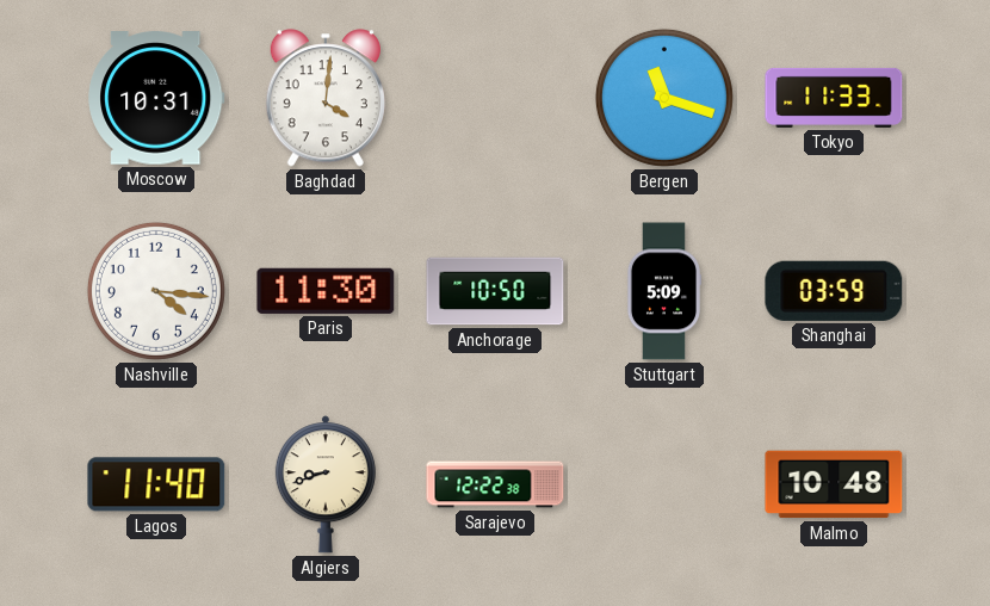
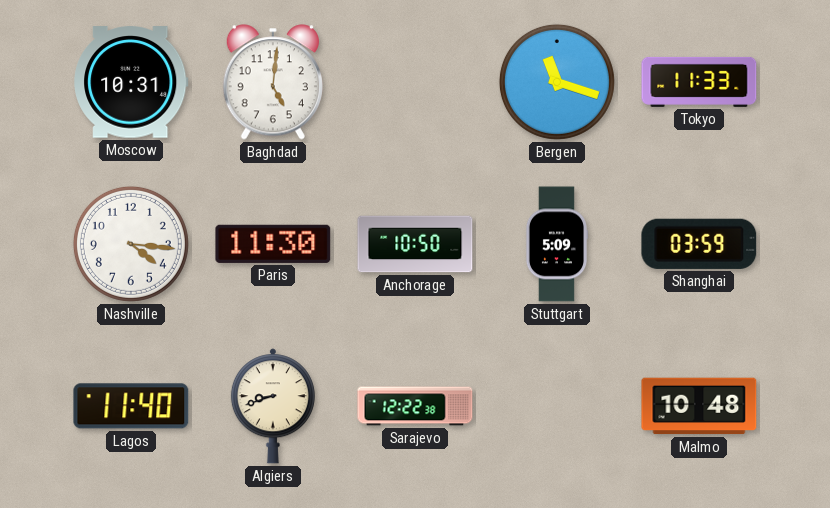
Baghdad: 4:01 -> 5:01
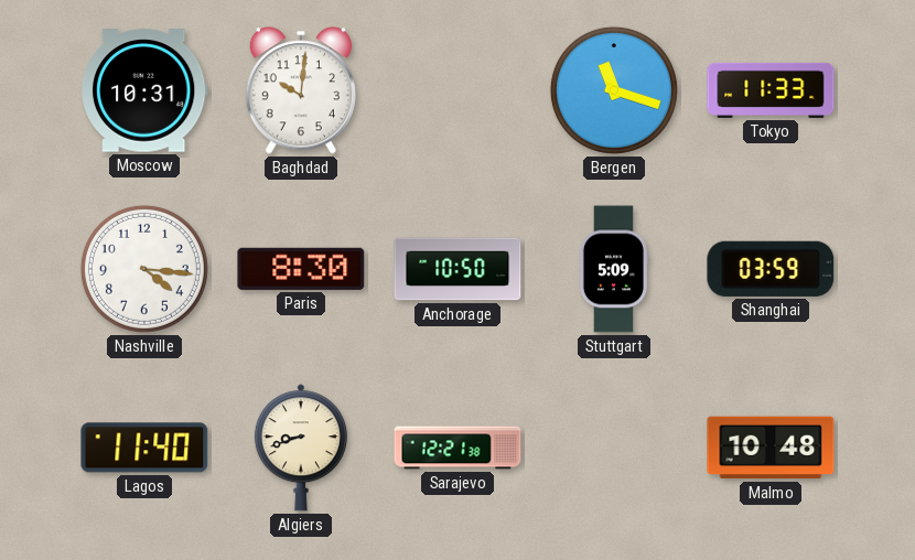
Baghdad: 5:01 -> 10:01
Paris: 11:30 -> 8:30
Sarajevo: 12:22 -> 12:21
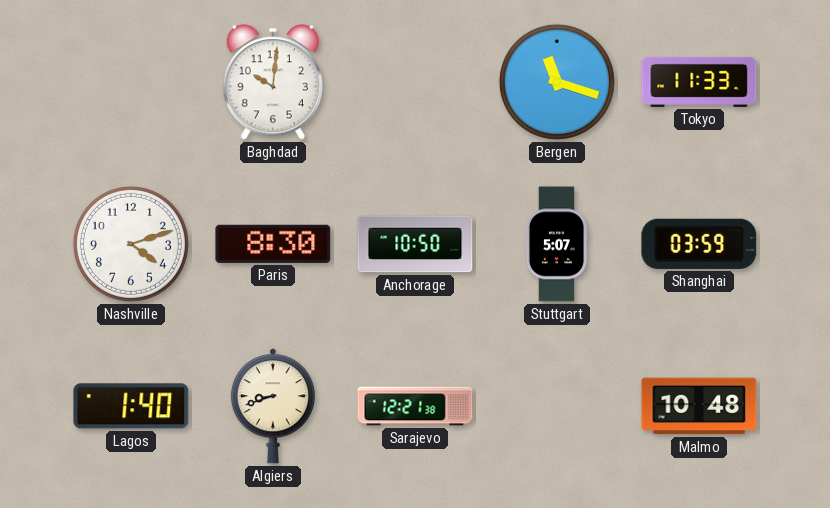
Moscow: 10:31 -> none
Nashville: 4:16 -> 4:12
Stuttgart: 5:09 -> 5:07
Lagos: 11:40 -> 1:40
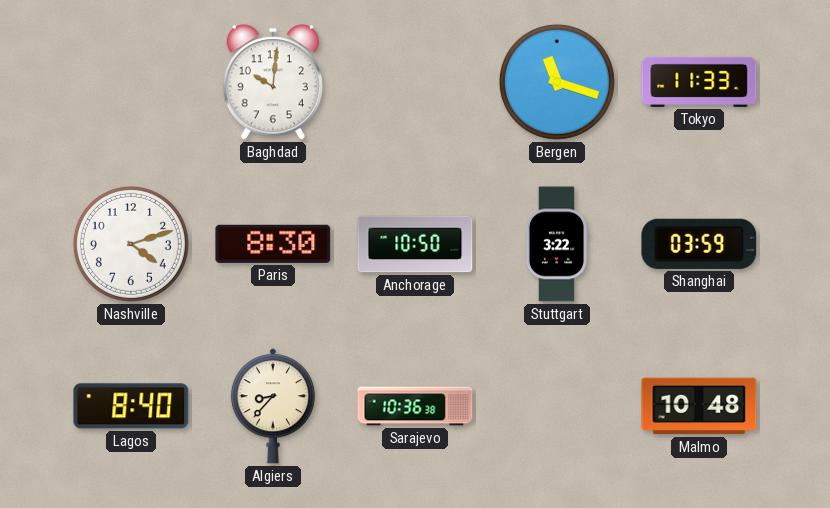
Stuttgart: 5:07 -> 3:22
Lagos: 1:40 -> 8:40
Algiers: 8:42 -> 8:37
Sarajevo: 12:21 -> 10:36
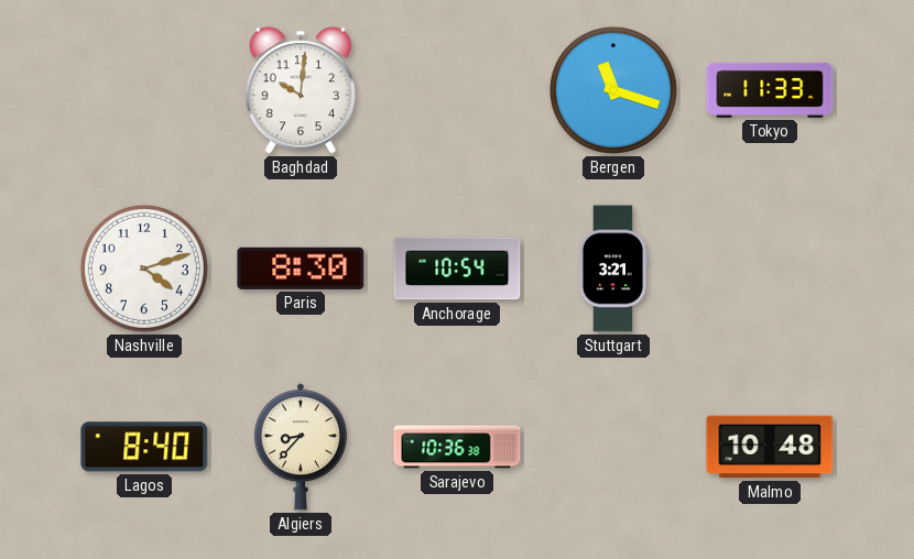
Anchorage: 10:50 -> 10:54
Stuttgart: 3:22 -> 3:21
Shanghai: 03:59 -> none
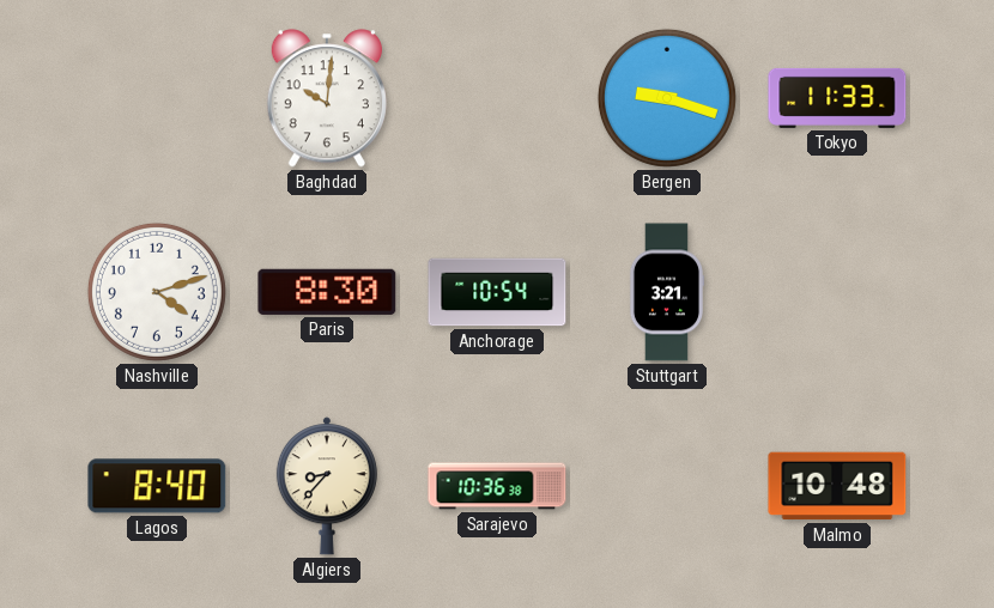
Bergen: 11:18 -> 9:18
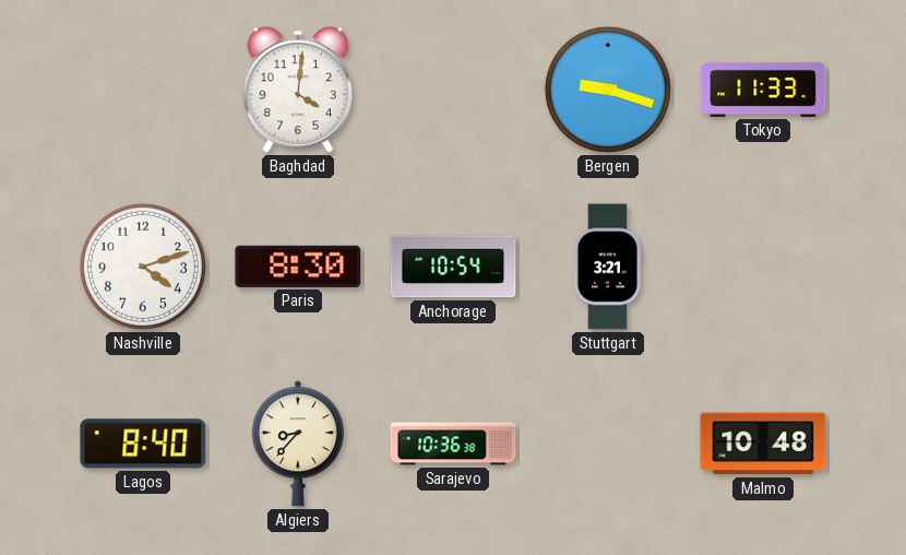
Baghdad: 10:01 -> 4:01
